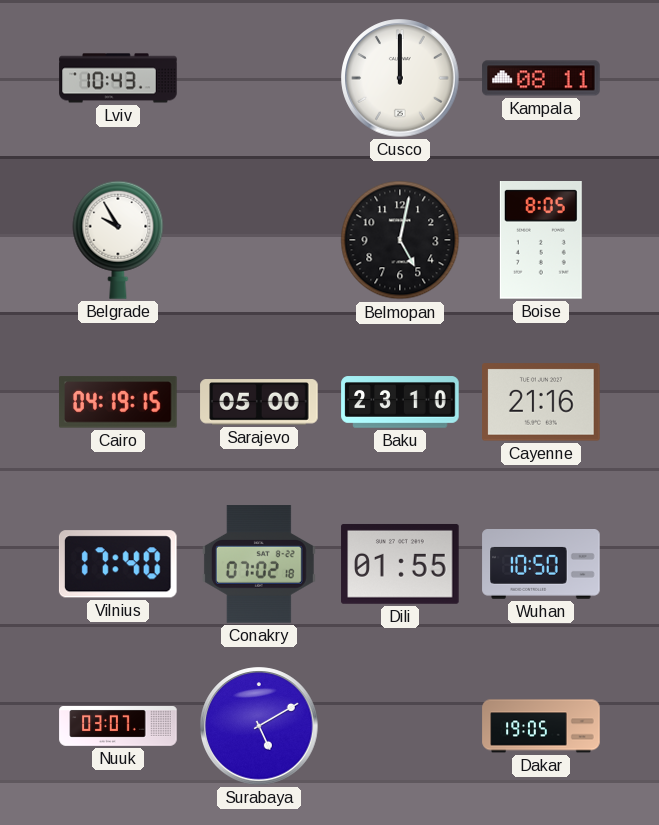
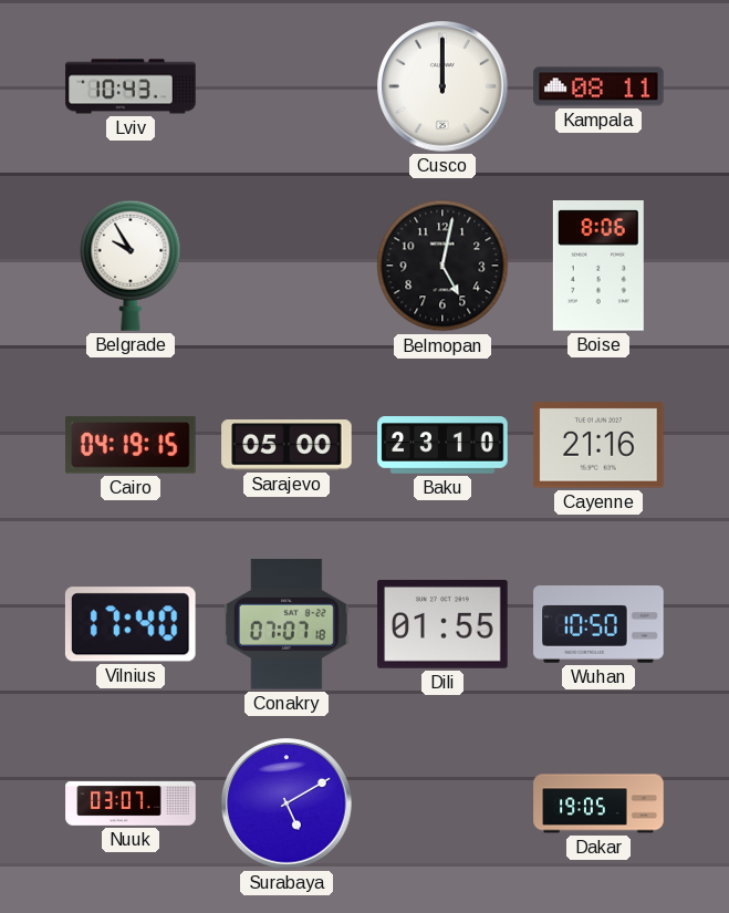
Boise: 8:05 -> 8:06
Conakry: 07:02 -> 07:07
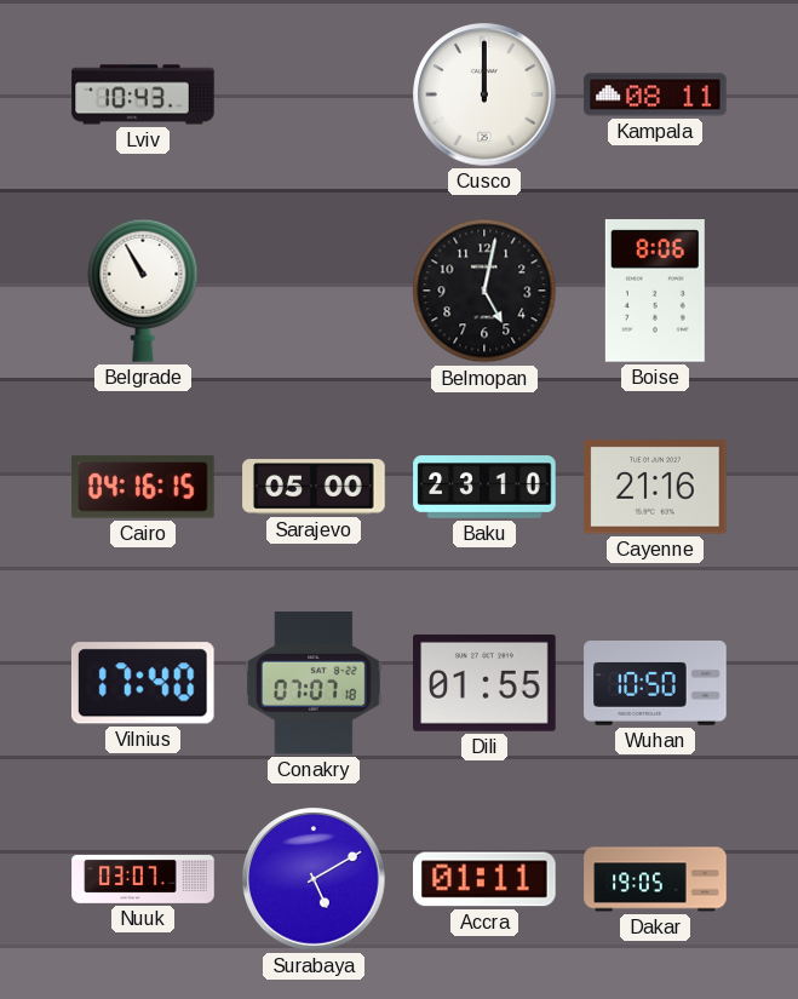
Belgrade: 9:55 -> 10:55
Cairo: 04:19 -> 04:16
Accra: none -> 01:11
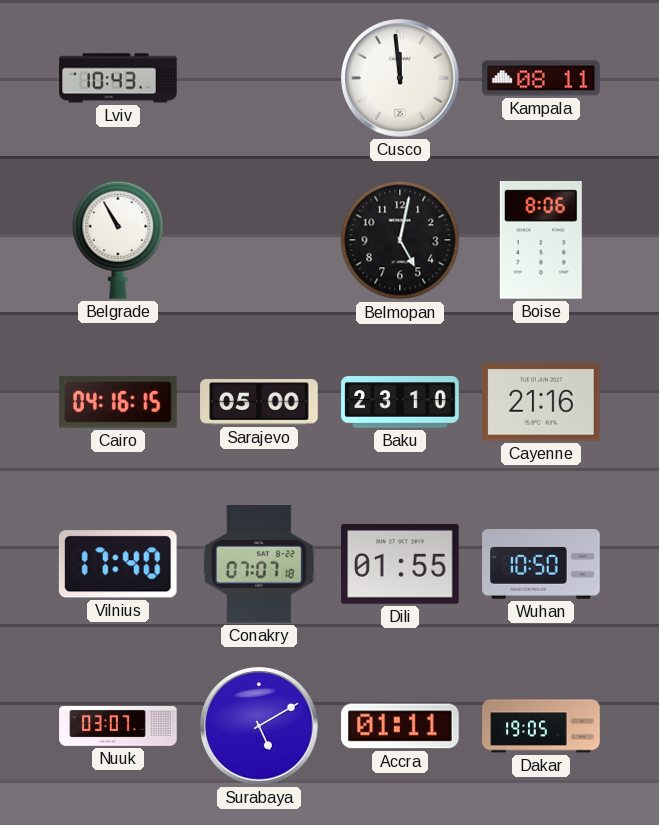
Cusco: 12:00 -> 11:59
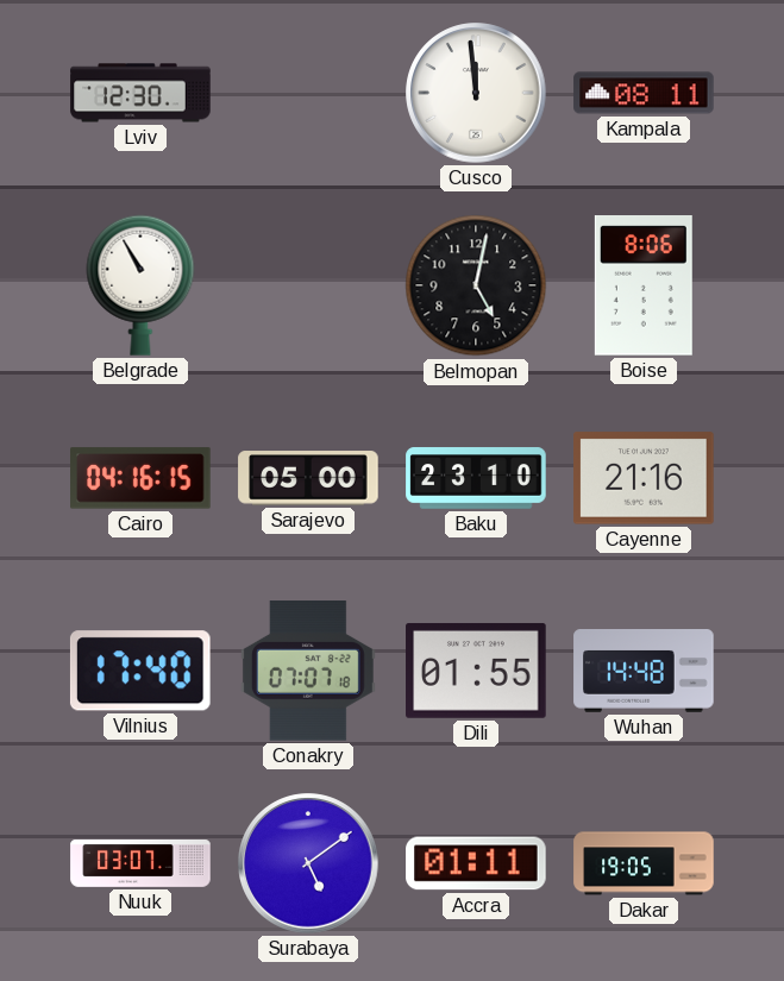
Lviv: 10:43 -> 12:30
Wuhan: 10:50 -> 14:48
Surabaya: 5:10 -> 5:09
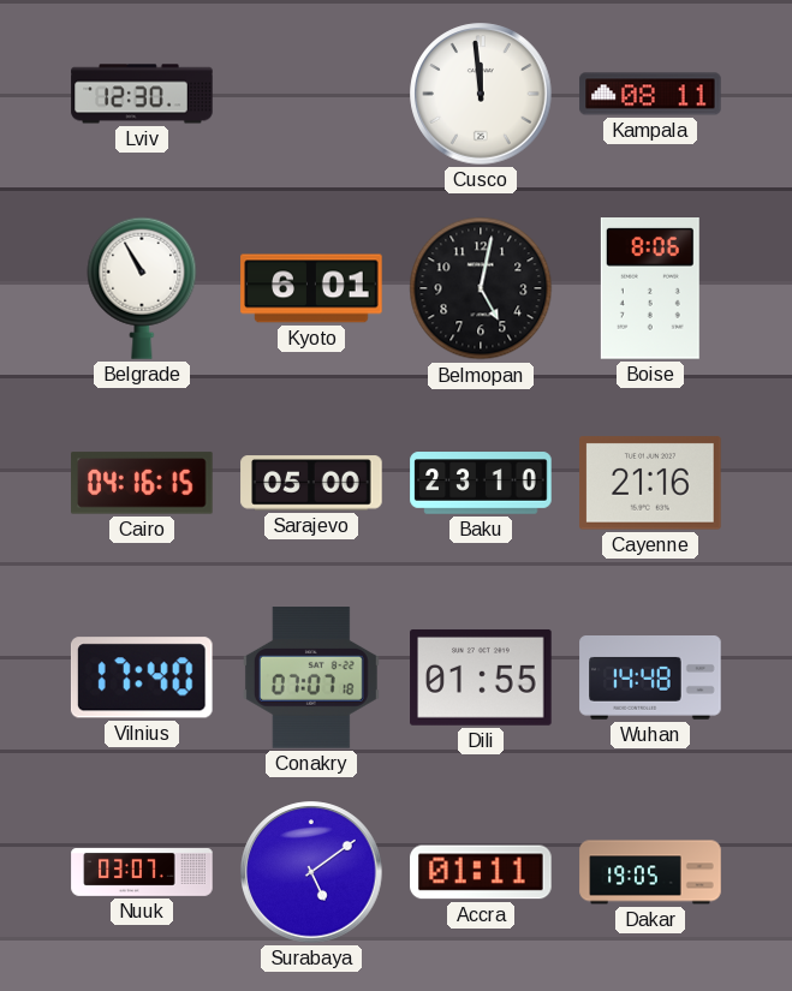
Kyoto: none -> 6:01
